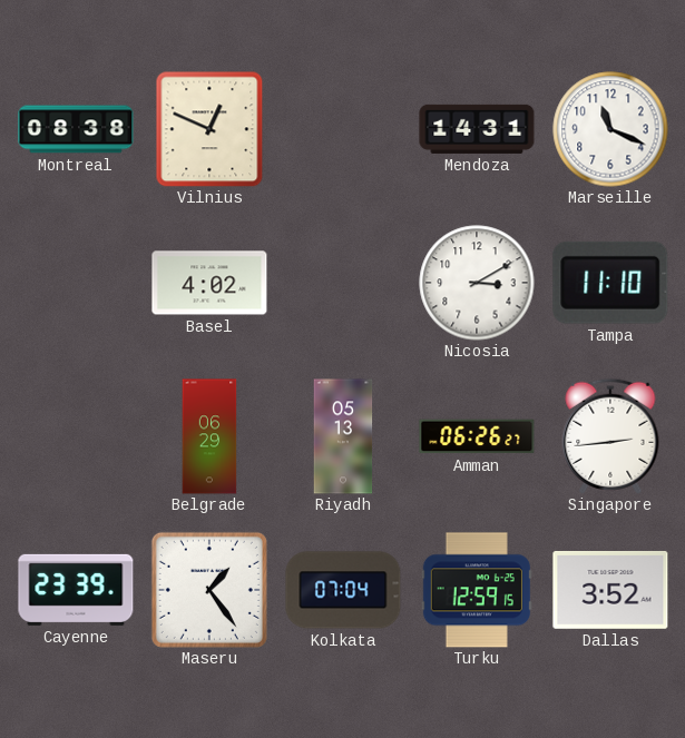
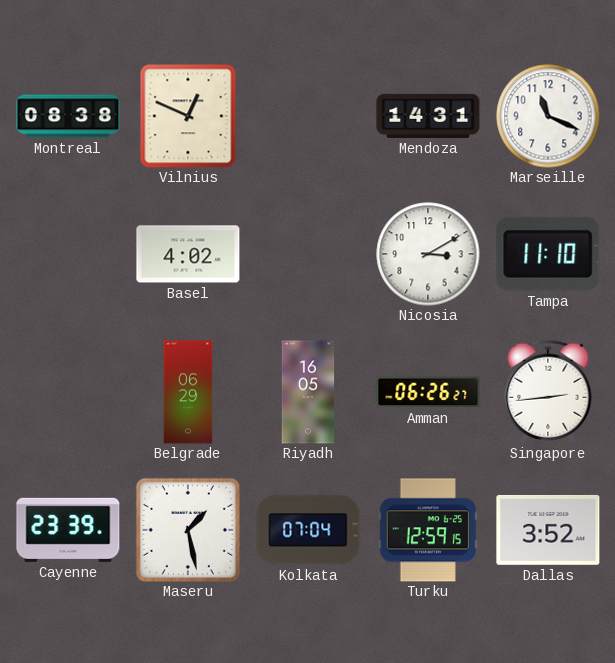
Riyadh: 05:13 -> 16:05
Maseru: 1:24 -> 1:28
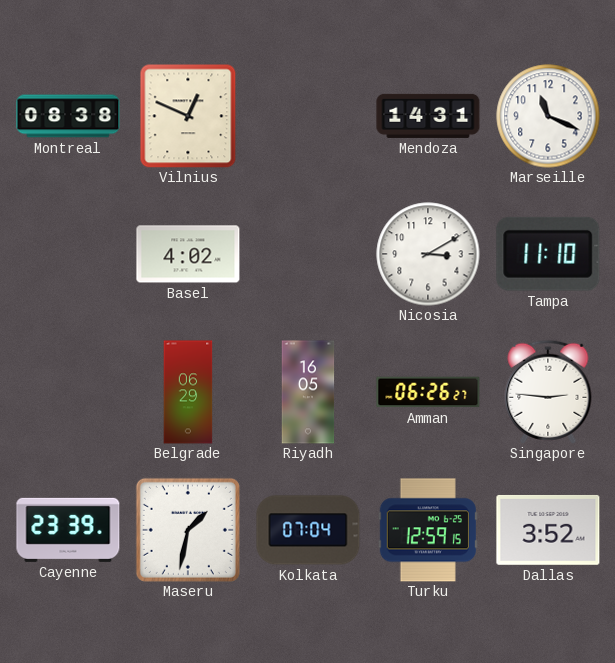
Singapore: 2:44 -> 2:46
Maseru: 1:28 -> 1:32
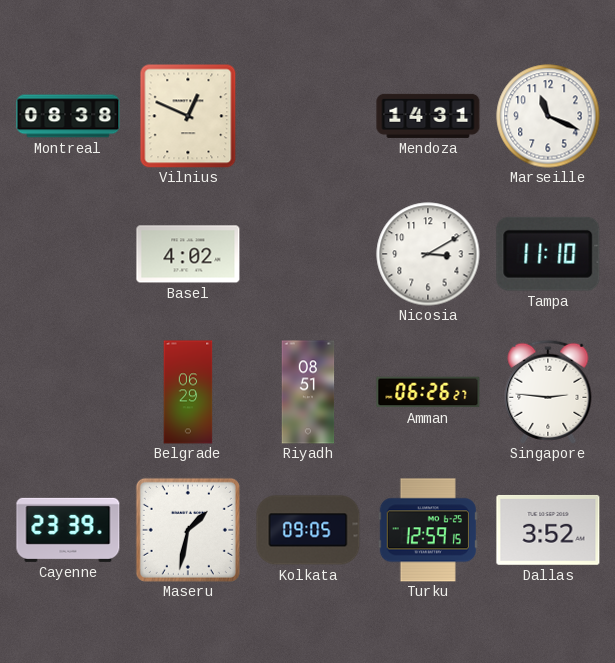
Riyadh: 16:05 -> 08:51
Kolkata: 07:04 -> 09:05
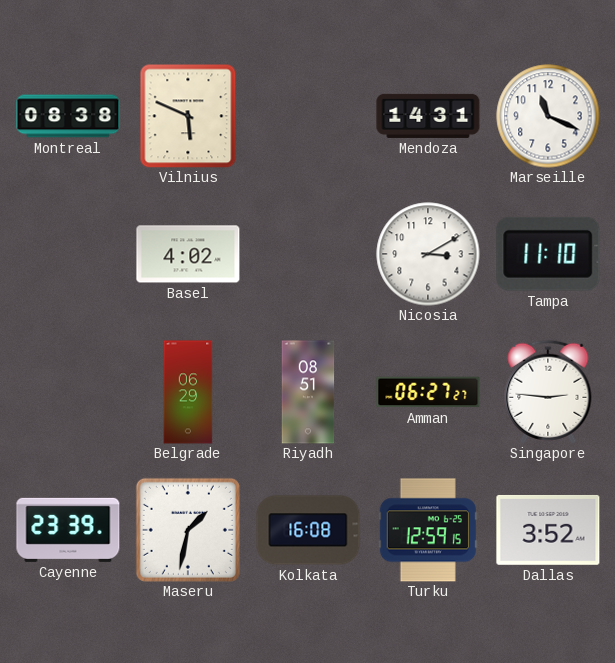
Vilnius: 12:49 -> 5:49
Amman: 06:26 -> 06:27
Kolkata: 09:05 -> 16:08
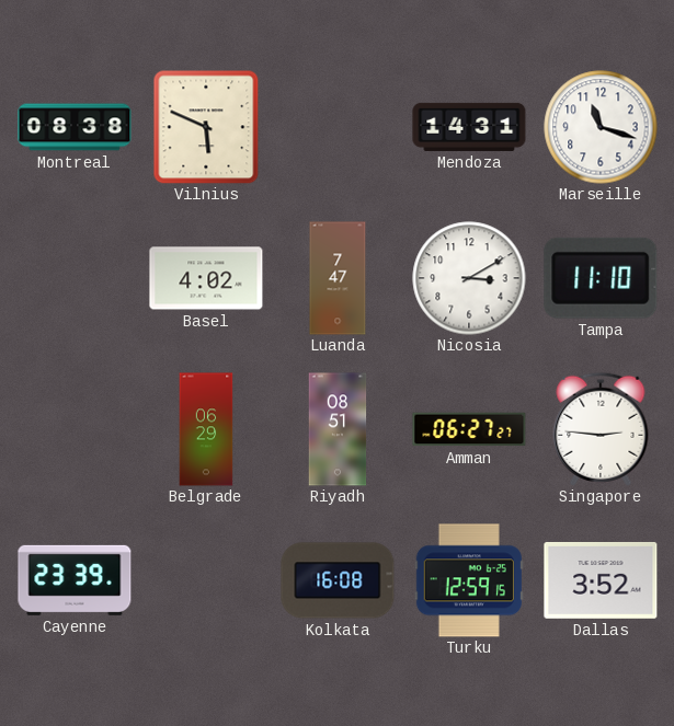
Marseille: 11:19 -> 11:18
Luanda: none -> 7:47
Maseru: 1:32 -> none
